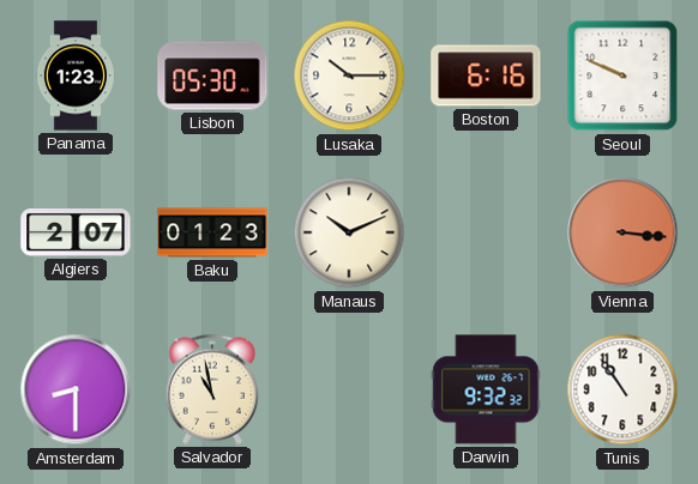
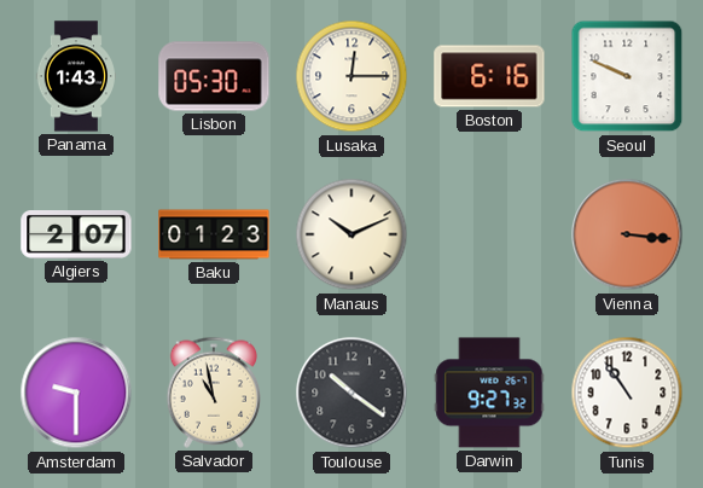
Panama: 1:23 -> 1:43
Lusaka: 10:15 -> 12:15
Amsterdam: 8:30 -> 9:30
Toulouse: none -> 10:21
Darwin: 9:32 -> 9:27
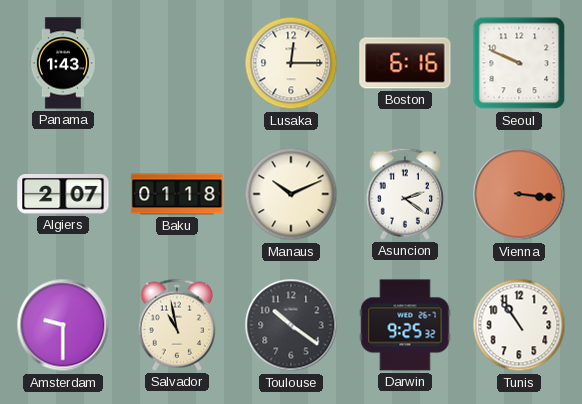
Lisbon: 05:30 -> none
Baku: 01:23 -> 01:18
Asuncion: none -> 2:21
Darwin: 9:27 -> 9:25
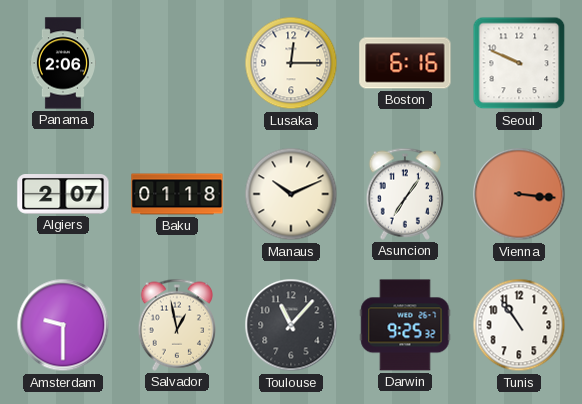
Panama: 1:43 -> 2:06
Asuncion: 2:21 -> 7:06
Salvador: 10:58 -> 12:58
Toulouse: 10:21 -> 11:07
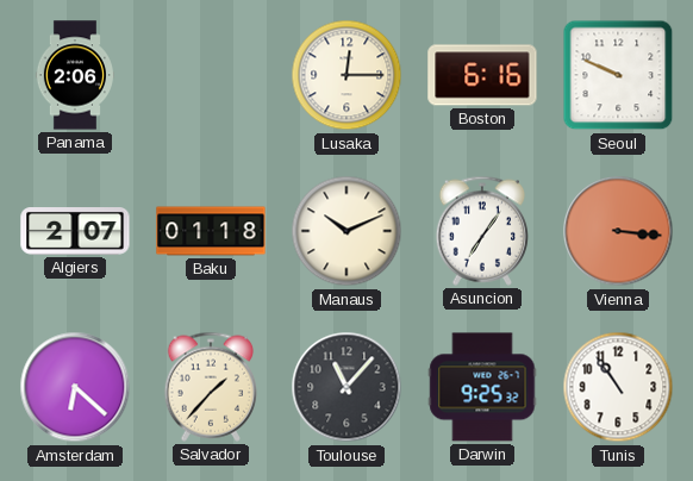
Amsterdam: 9:30 -> 6:22
Salvador: 12:58 -> 1:37
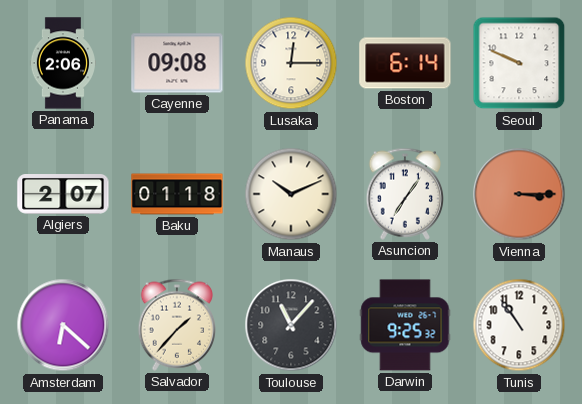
Cayenne: none -> 09:08
Boston: 6:16 -> 6:14
Vienna: 3:16 -> 3:15
